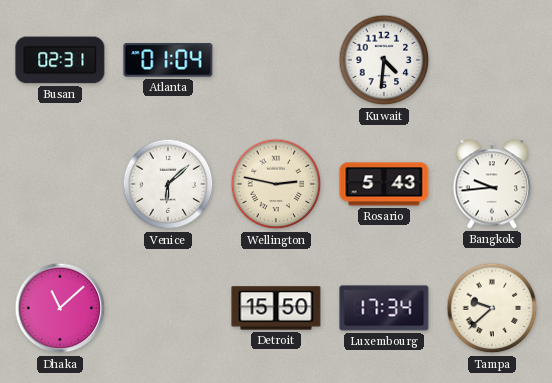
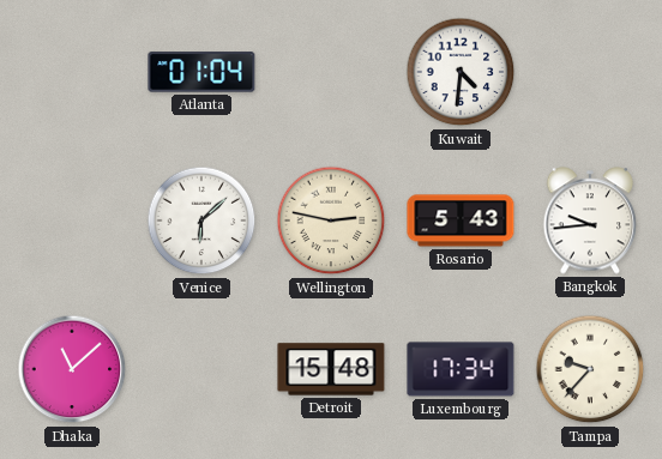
Busan: 02:31 -> none
Detroit: 15:50 -> 15:48
Tampa: 9:38 -> 9:37
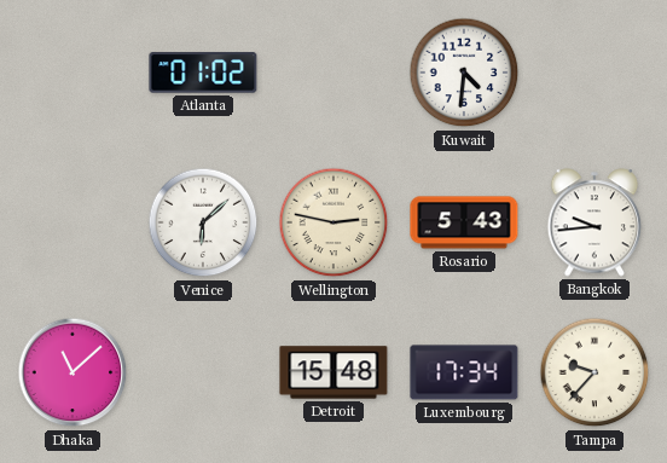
Atlanta: 01:04 -> 01:02
